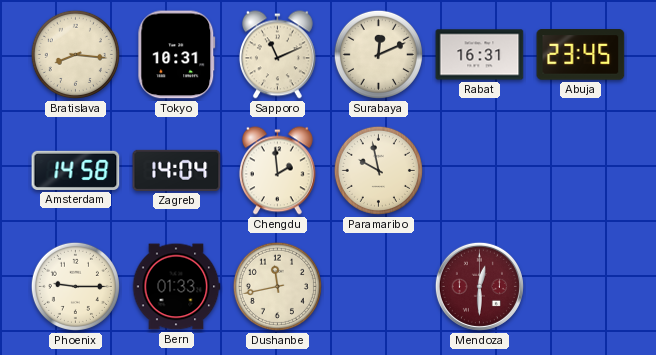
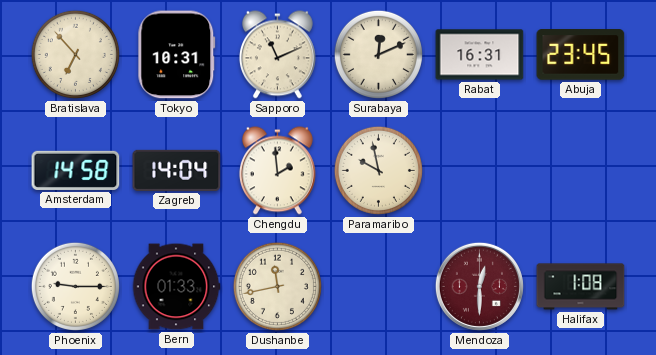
Bratislava: 8:16 -> 6:53
Halifax: none -> 1:08
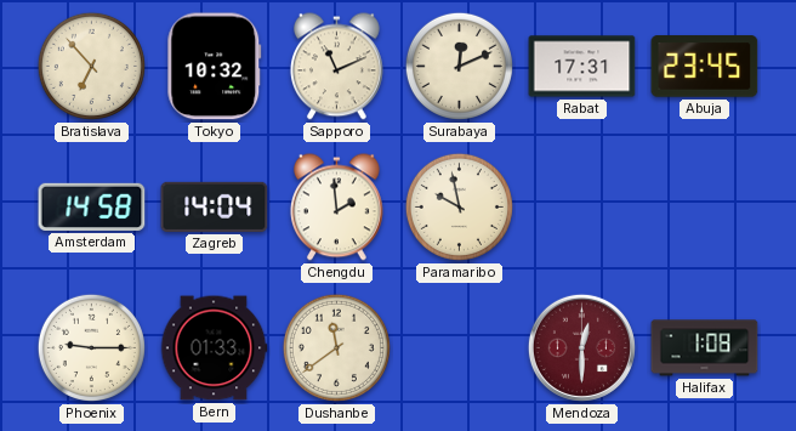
Tokyo: 10:31 -> 10:32
Rabat: 16:31 -> 17:31
Dushanbe: 11:43 -> 11:39
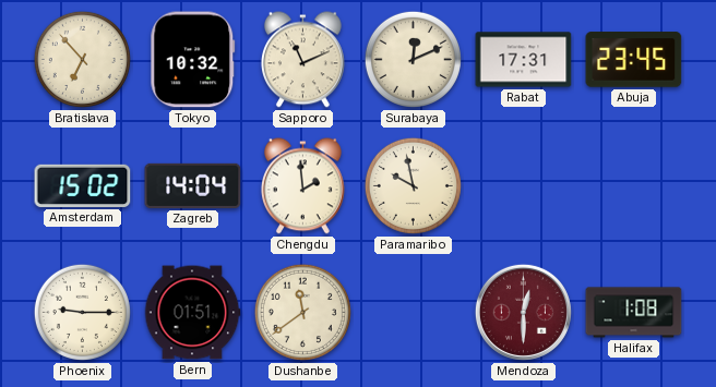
Amsterdam: 14:58 -> 15:02
Bern: 01:33 -> 01:51
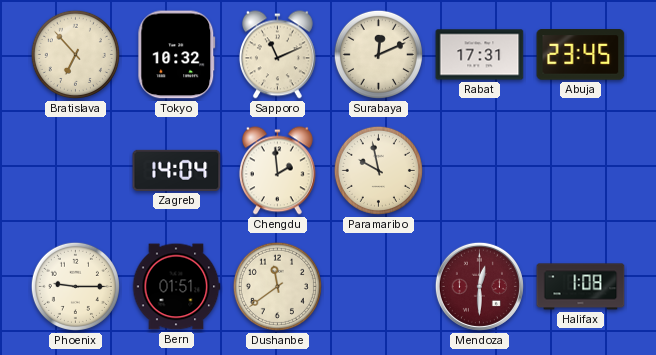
Amsterdam: 15:02 -> none
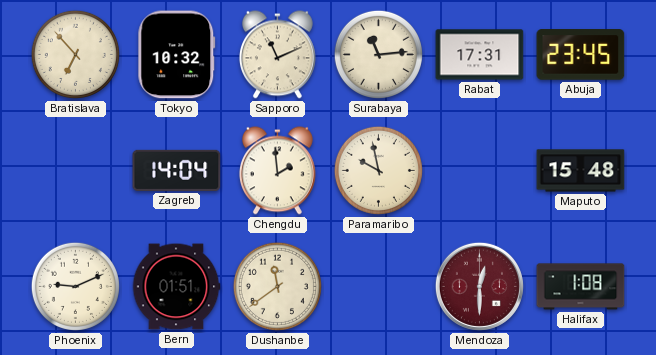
Surabaya: 12:11 -> 11:14
Maputo: none -> 15:48
Phoenix: 9:15 -> 9:11
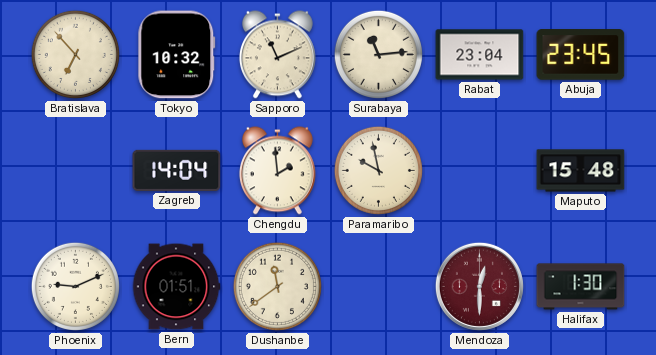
Rabat: 17:31 -> 23:04
Halifax: 1:08 -> 1:30
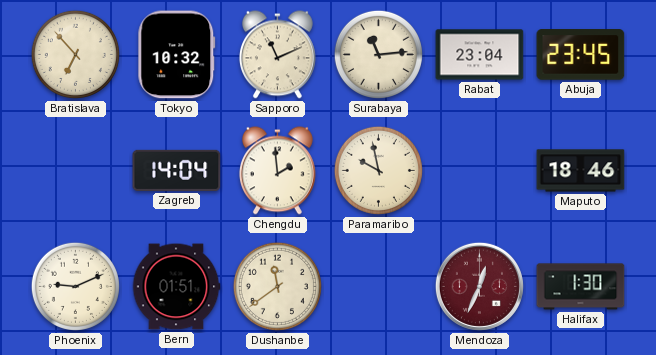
Maputo: 15:48 -> 18:46
Mendoza: 12:30 -> 12:34
